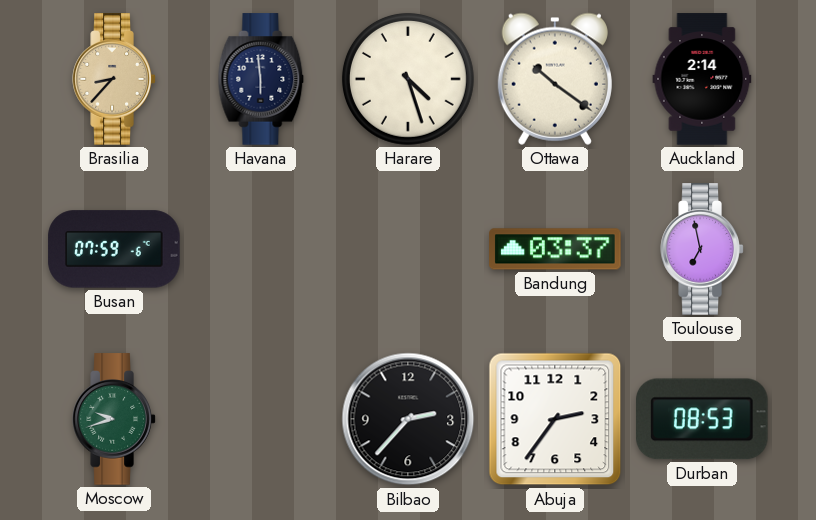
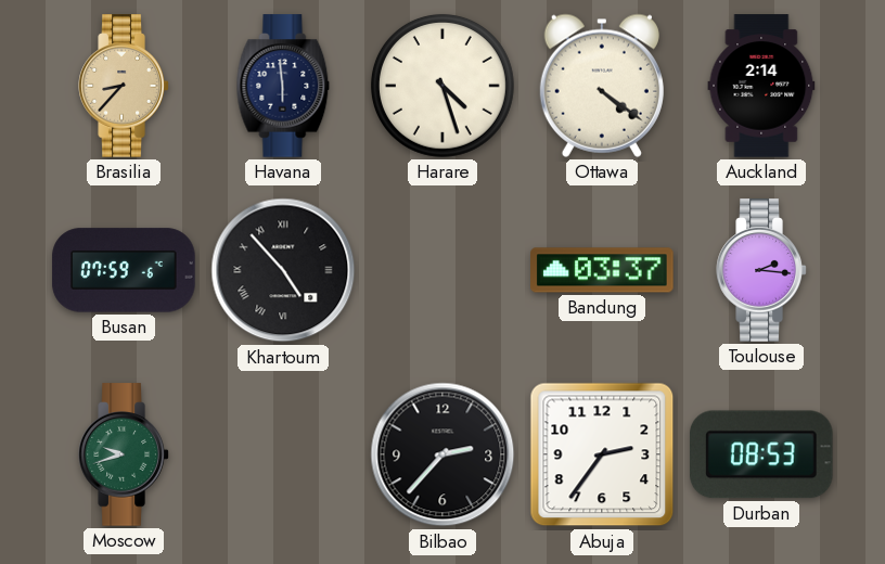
Ottawa: 10:21 -> 4:21
Khartoum: none -> 4:53
Toulouse: 6:58 -> 2:16
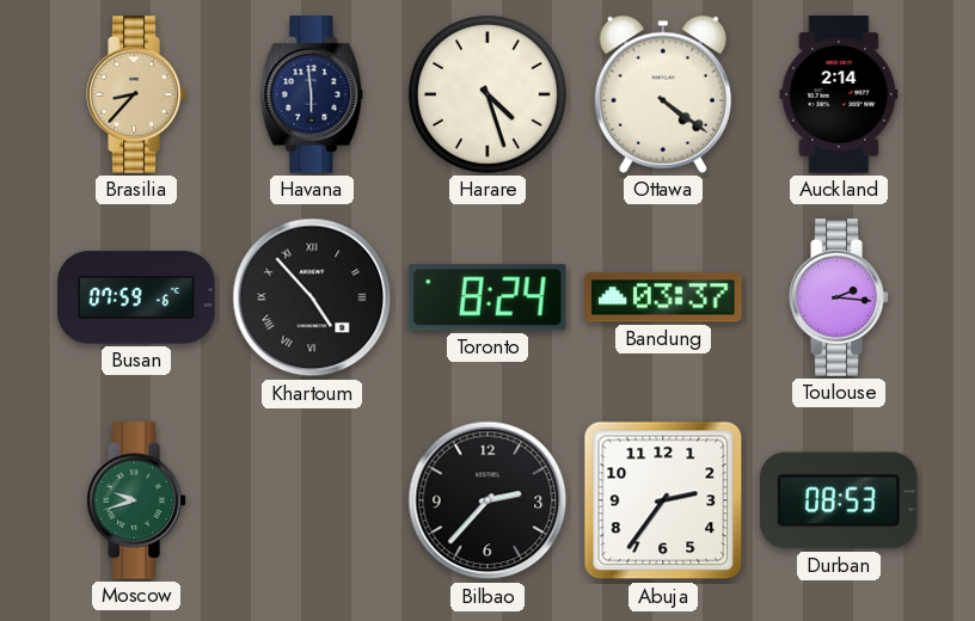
Toronto: none -> 8:24
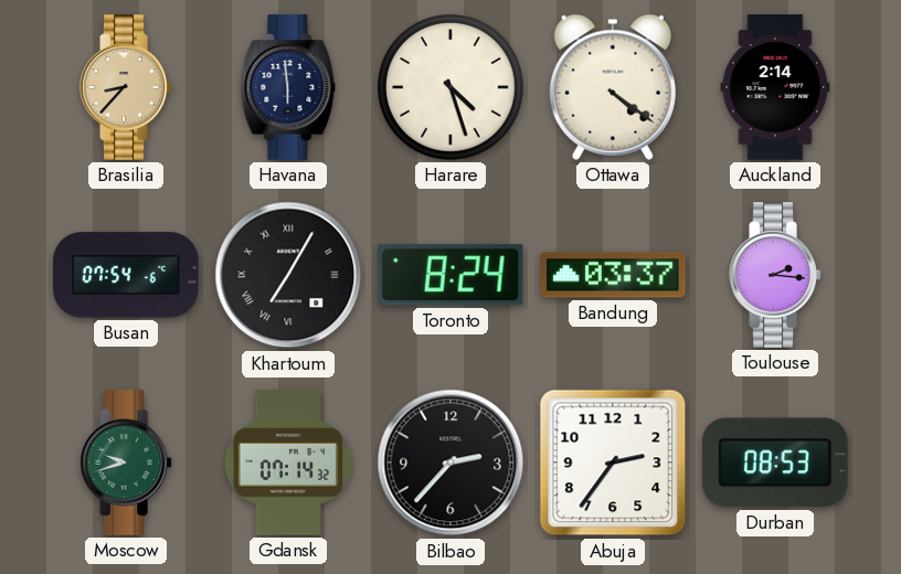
Busan: 07:59 -> 07:54
Khartoum: 4:53 -> 7:05
Gdansk: none -> 07:14
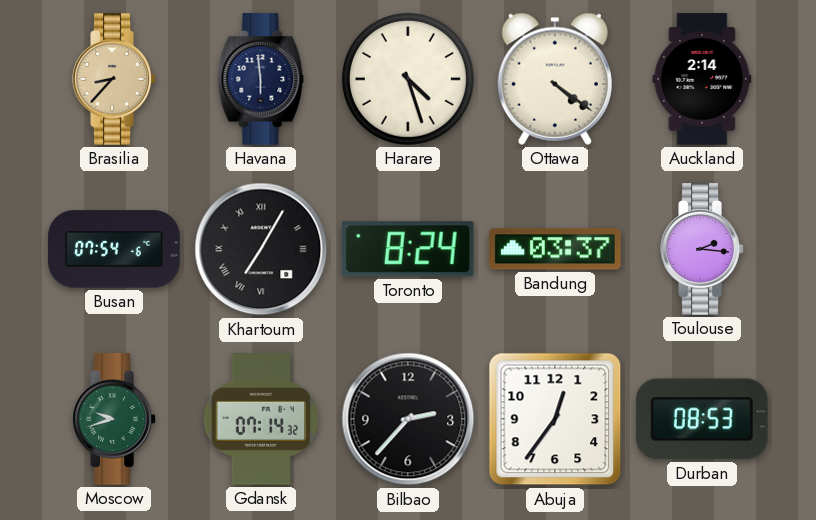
Abuja: 2:36 -> 12:36
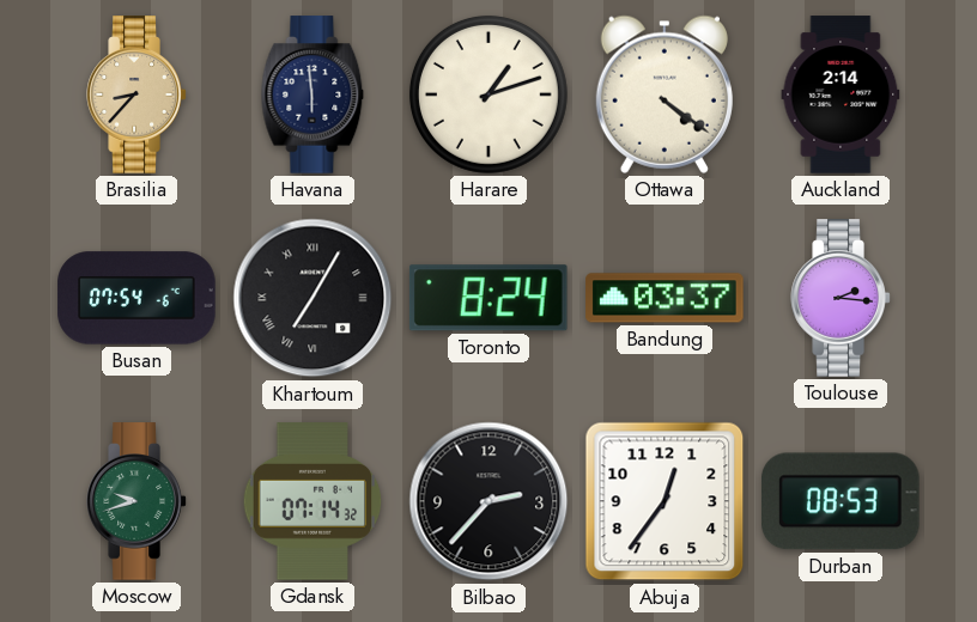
Harare: 4:27 -> 1:12
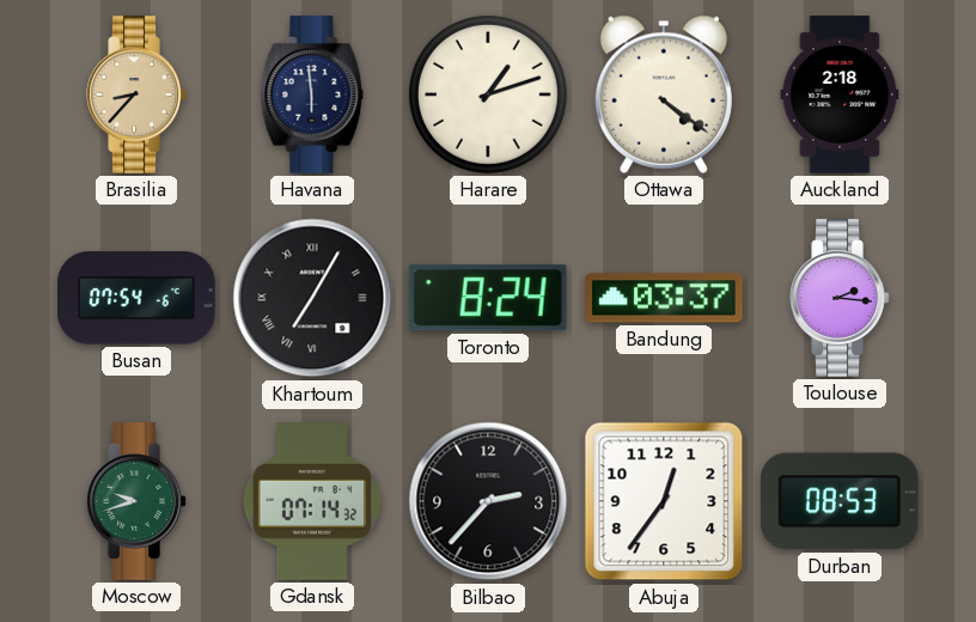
Auckland: 2:14 -> 2:18
